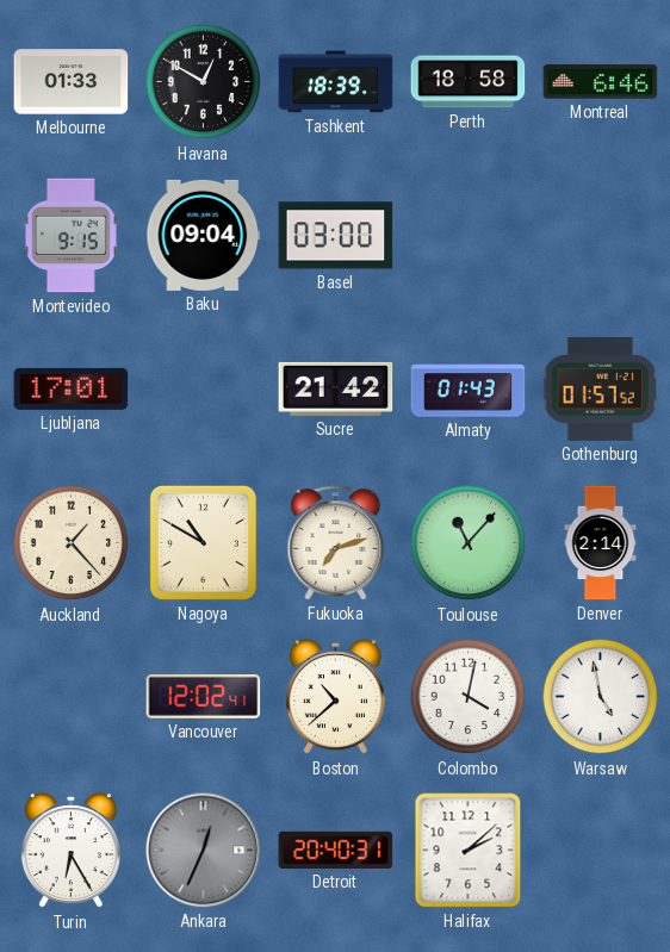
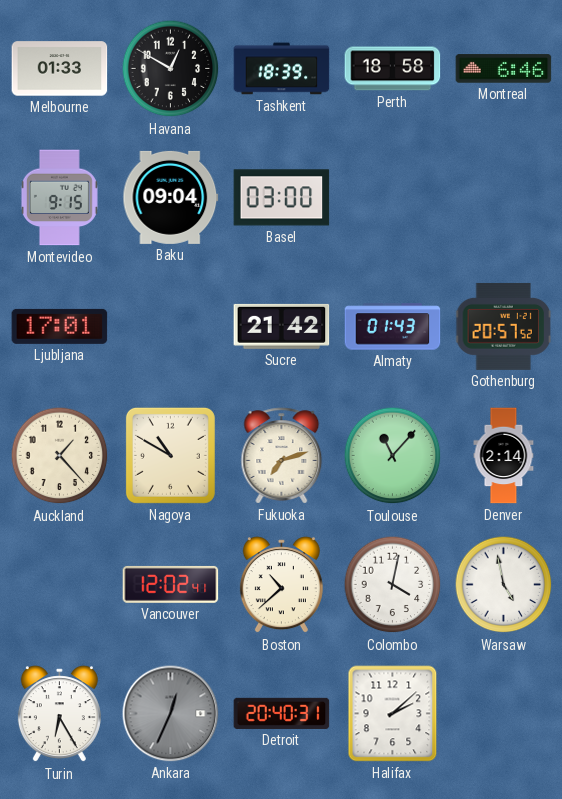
Gothenburg: 01:57 -> 20:57
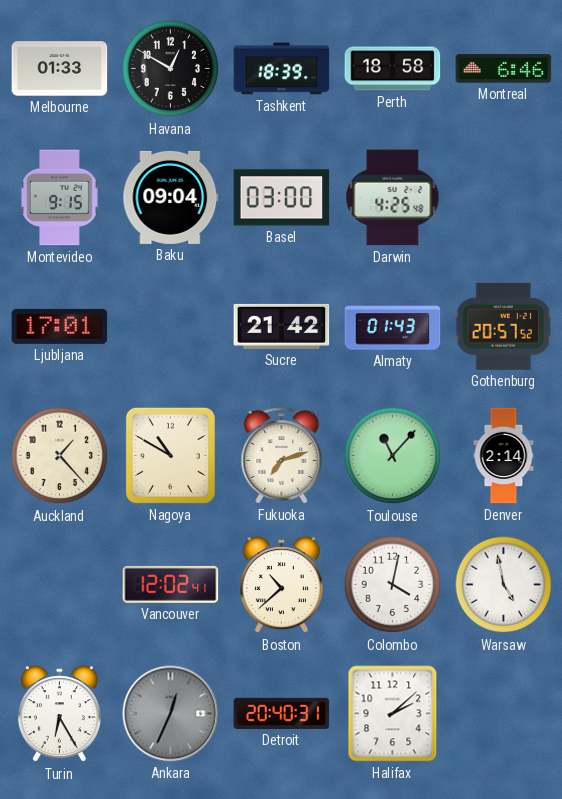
Darwin: none -> 4:25
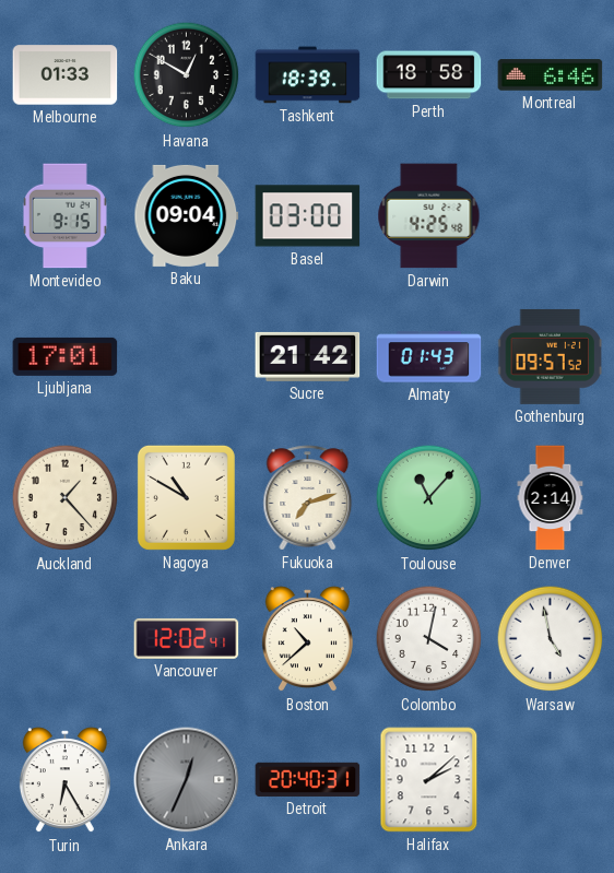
Gothenburg: 20:57 -> 09:57
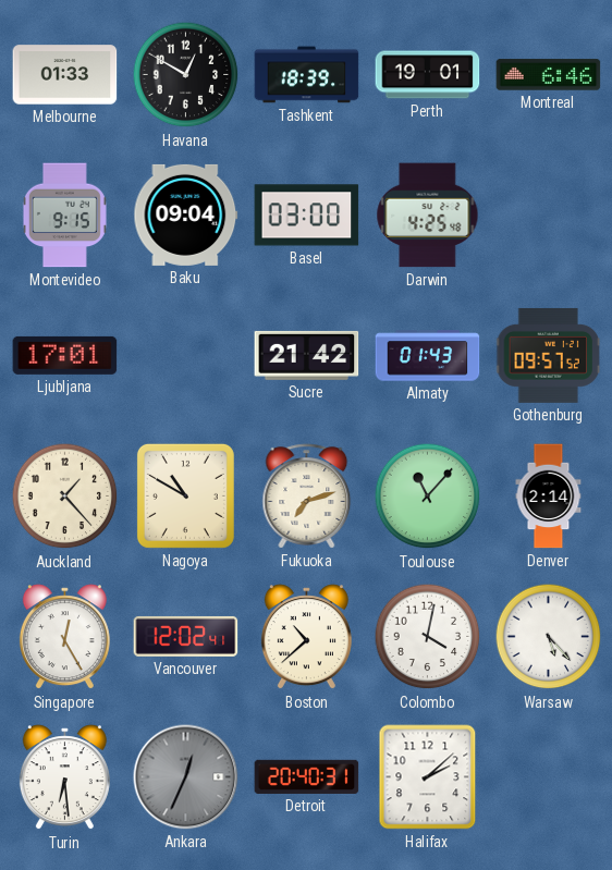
Perth: 18:58 -> 19:01
Singapore: none -> 12:25
Warsaw: 4:58 -> 5:23
Turin: 6:25 -> 6:29
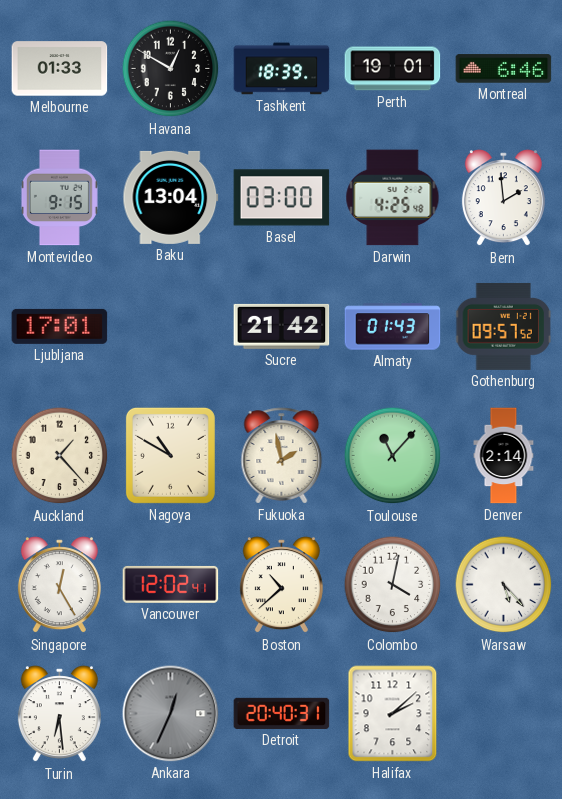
Baku: 09:04 -> 13:04
Bern: none -> 1:59
Fukuoka: 7:12 -> 1:58
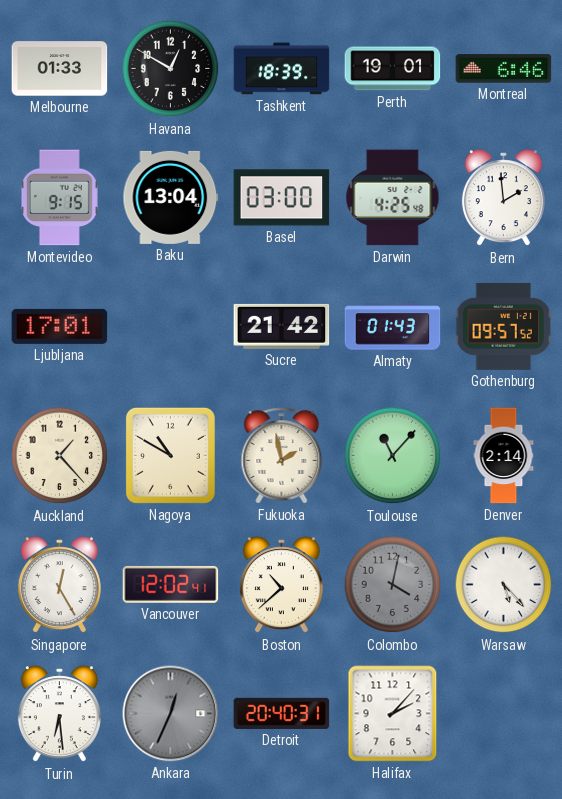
Colombo dial: white -> grey
Halifax: 2:08 -> 2:07
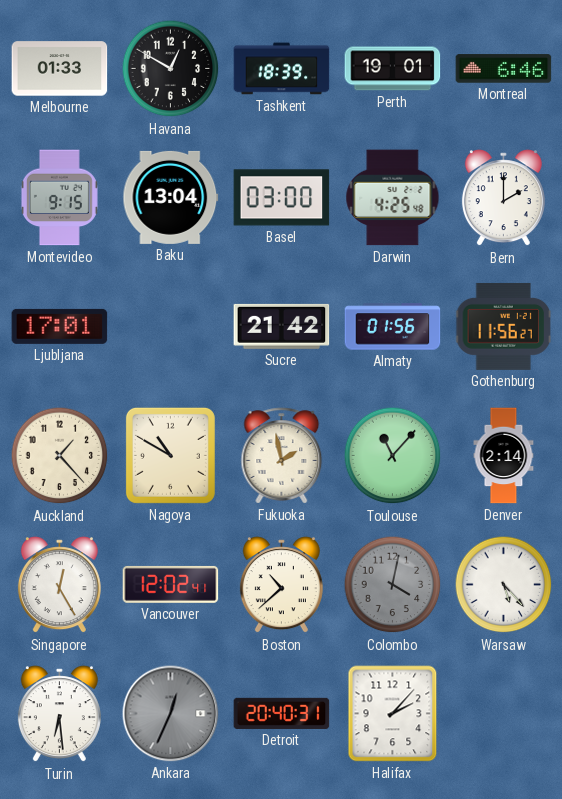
Bern: 1:59 -> 2:00
Almaty: 01:43 -> 01:56
Gothenburg: 09:57 -> 11:56
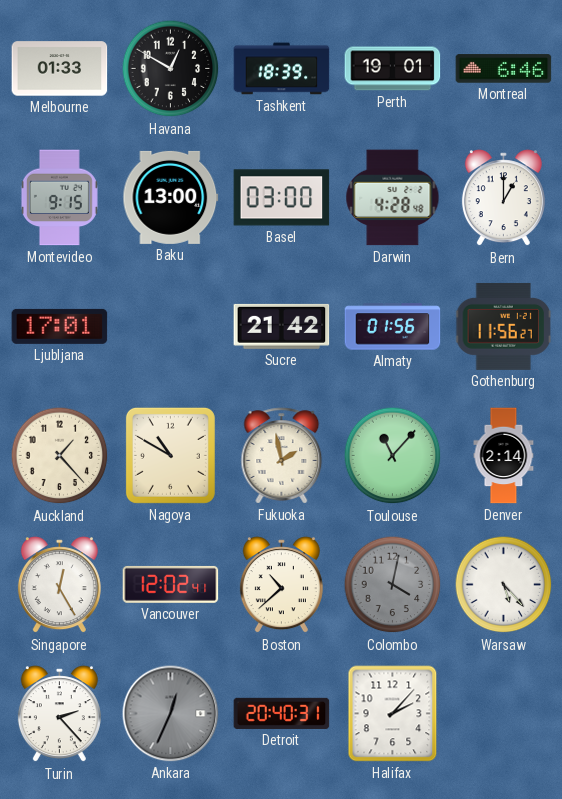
Baku: 13:04 -> 13:00
Darwin: 4:25 -> 4:28
Bern: 2:00 -> 1:00
Turin: 6:29 -> 2:23
